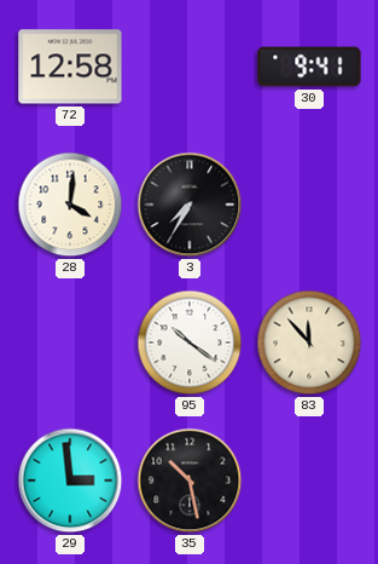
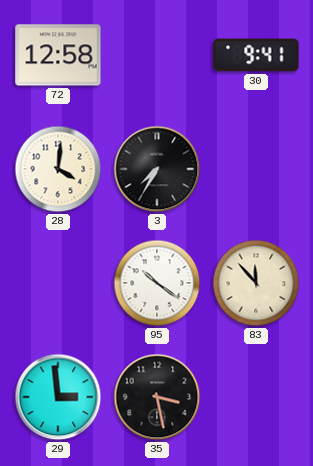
35: 10:28 -> 3:28
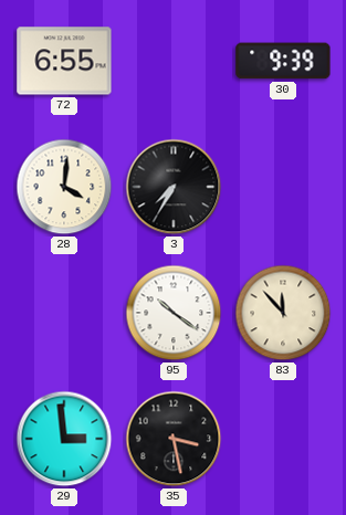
72: 12:58 -> 6:55
30: 9:41 -> 9:39
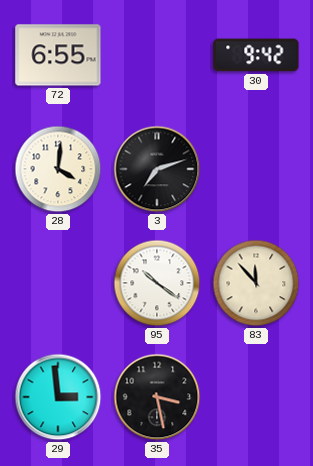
30: 9:39 -> 9:42
3: 7:35 -> 7:12
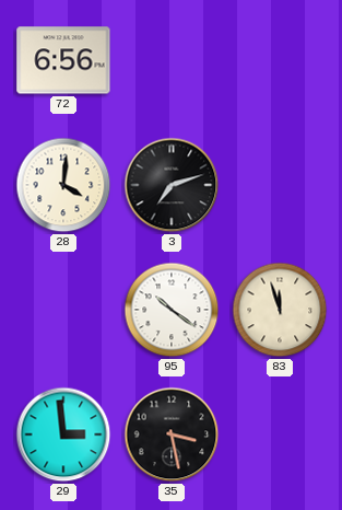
72: 6:55 -> 6:56
30: 9:42 -> none
83: 11:53 -> 11:57
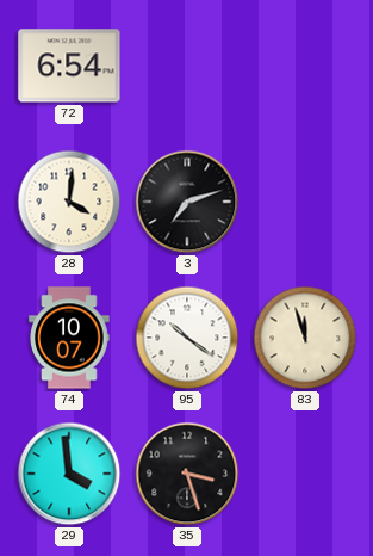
72: 6:56 -> 6:54
74: none -> 10:07
29: 2:59 -> 3:59
35: 3:28 -> 3:27
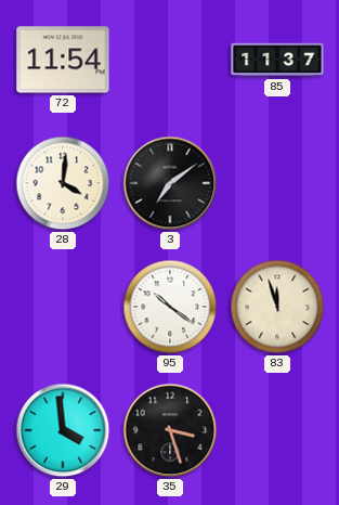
72: 6:54 -> 11:54
85: none -> 11:37
3: 7:12 -> 7:09
74: 10:07 -> none
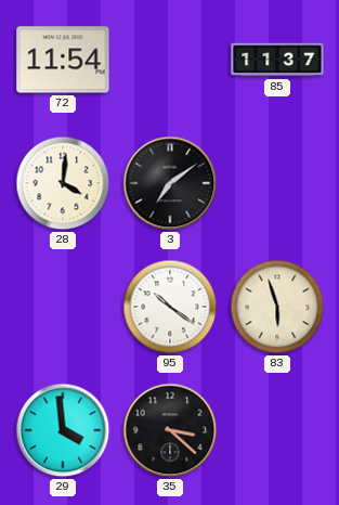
83: 11:57 -> 5:57
35: 3:27 -> 3:22
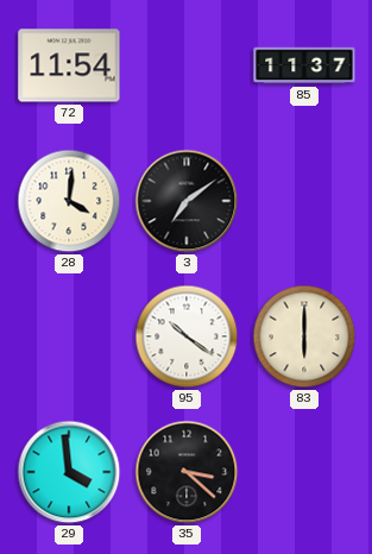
83: 5:57 -> 6:00
